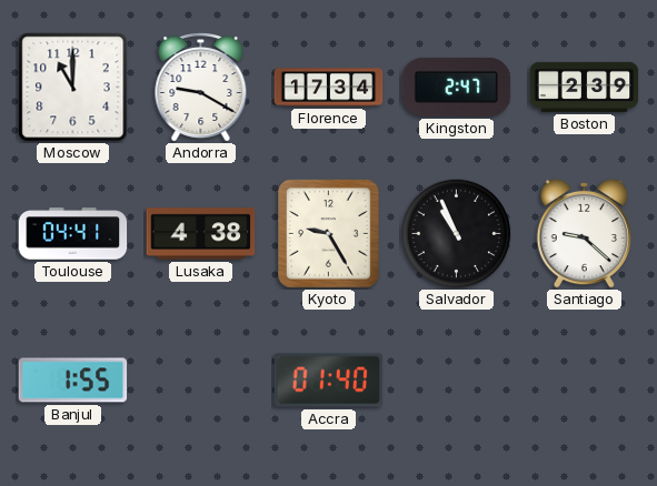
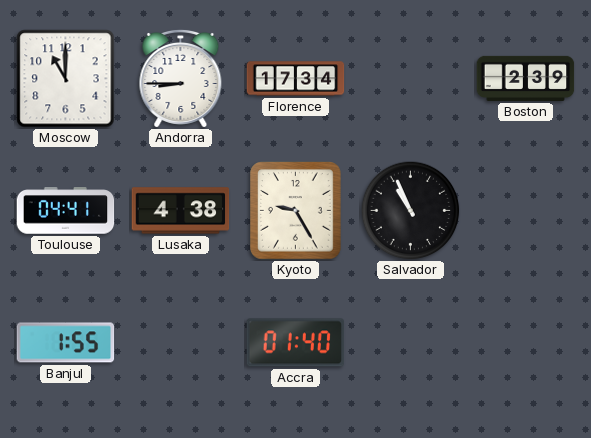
Andorra: 9:20 -> 8:45
Kingston: 2:47 -> none
Santiago: 9:22 -> none
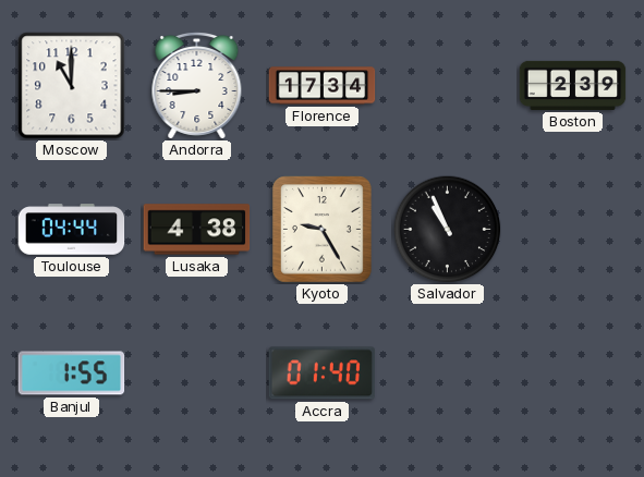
Toulouse: 04:41 -> 04:44
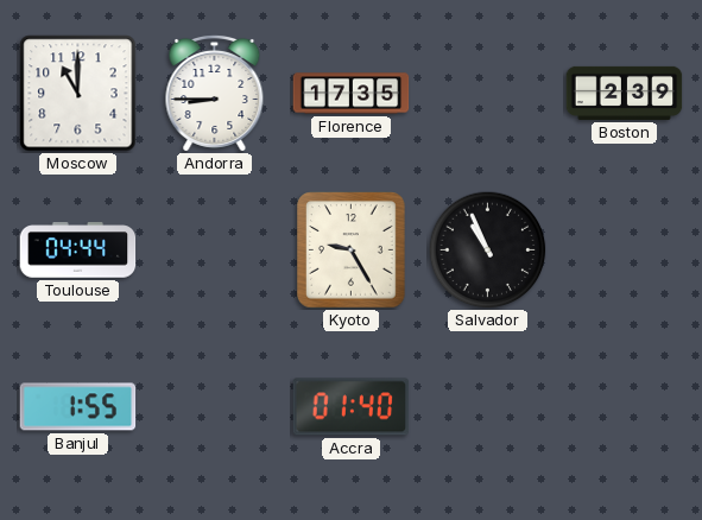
Florence: 17:34 -> 17:35
Lusaka: 4:38 -> none
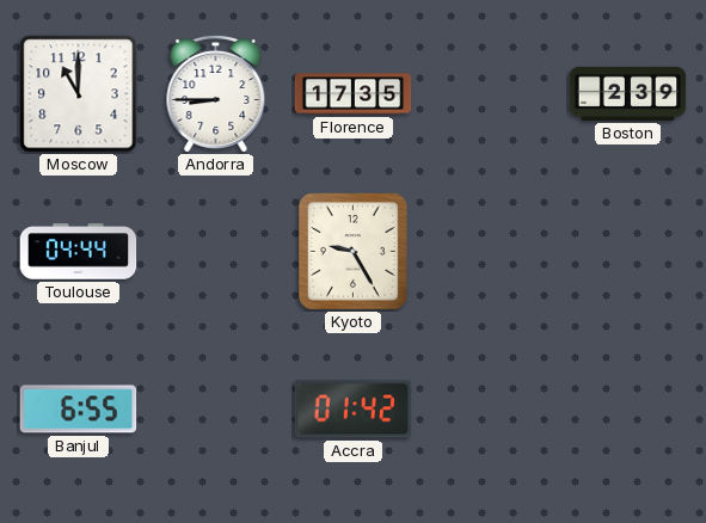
Salvador: 10:56 -> none
Banjul: 1:55 -> 6:55
Accra: 01:40 -> 01:42
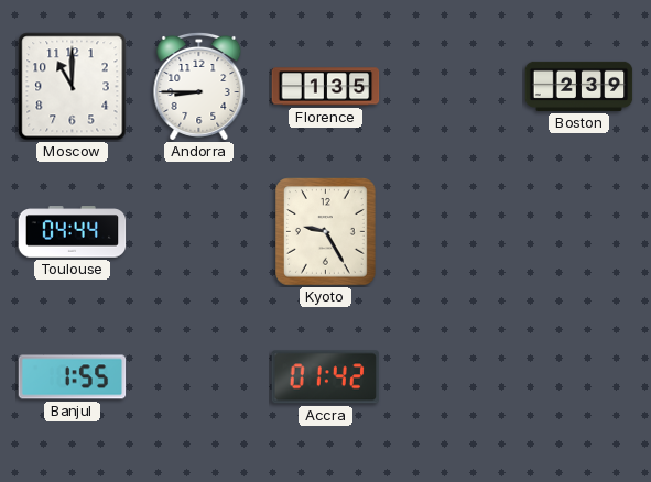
Florence: 17:35 -> 1:35
Banjul: 6:55 -> 1:55
